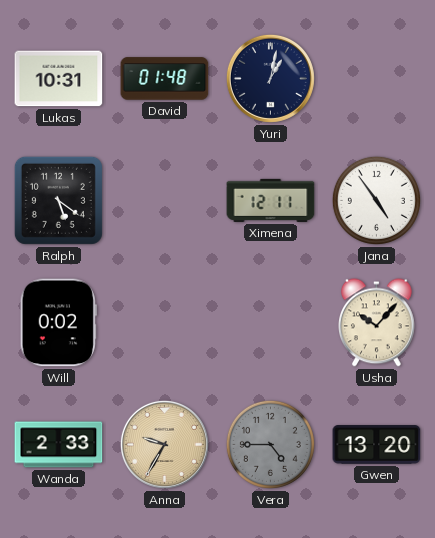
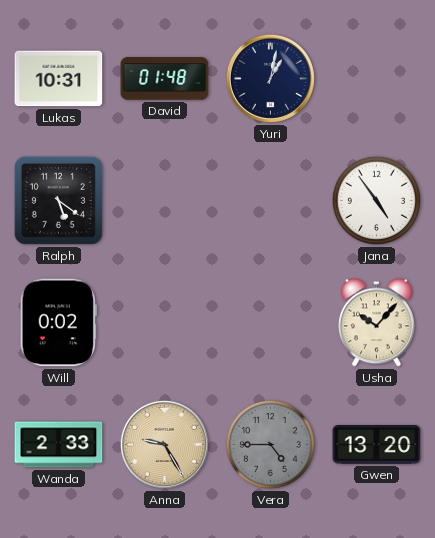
Ximena: 12:11 -> none
Anna: 9:35 -> 9:25
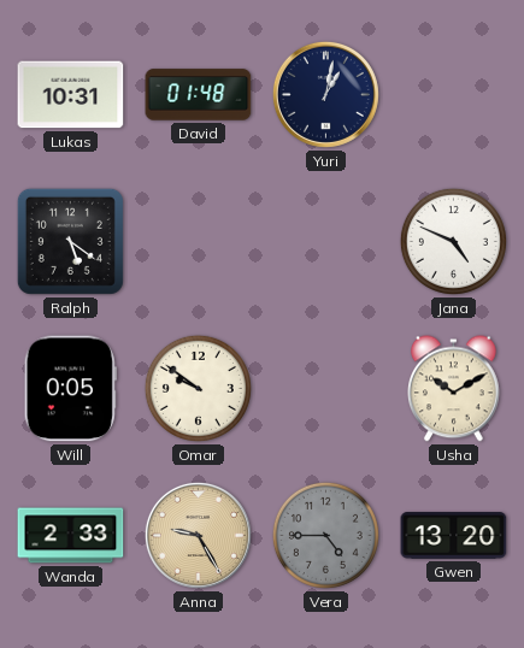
Jana: 4:54 -> 4:49
Will: 0:02 -> 0:05
Omar: none -> 9:51
Usha: 10:07 -> 10:10
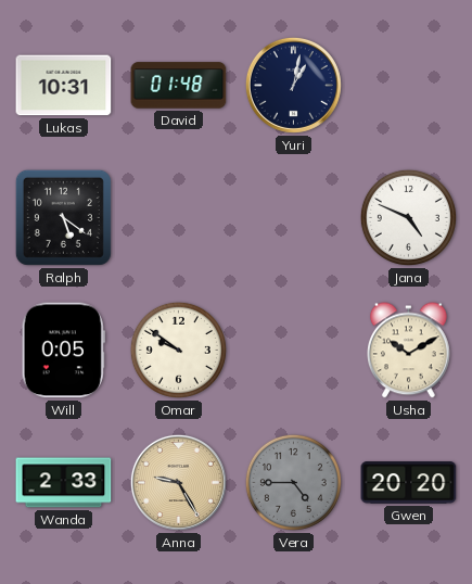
Gwen: 13:20 -> 20:20
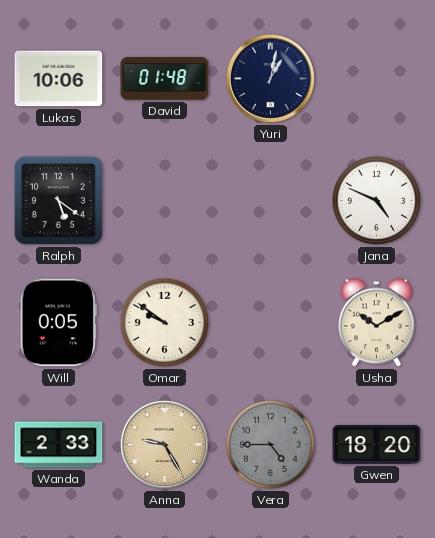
Lukas: 10:31 -> 10:06
Gwen: 20:20 -> 18:20
